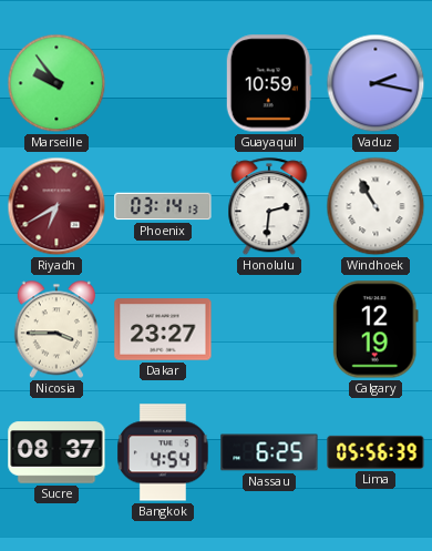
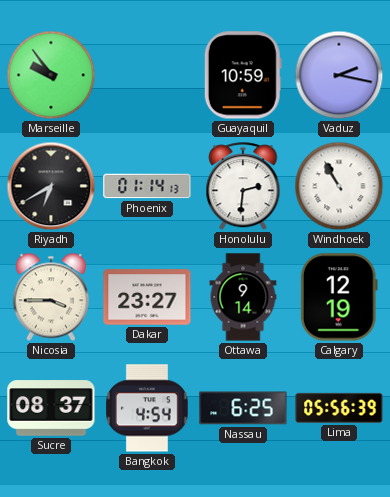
Riyadh dial: burgundy -> black
Phoenix: 03:14 -> 01:14
Ottawa: none -> 9:14
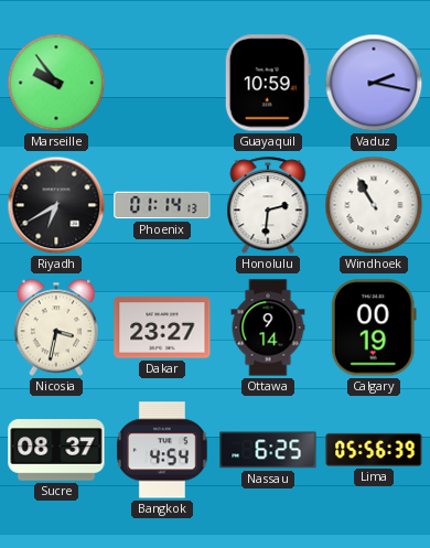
Nicosia: 3:45 -> 3:32
Calgary: 12:19 -> 00:19
